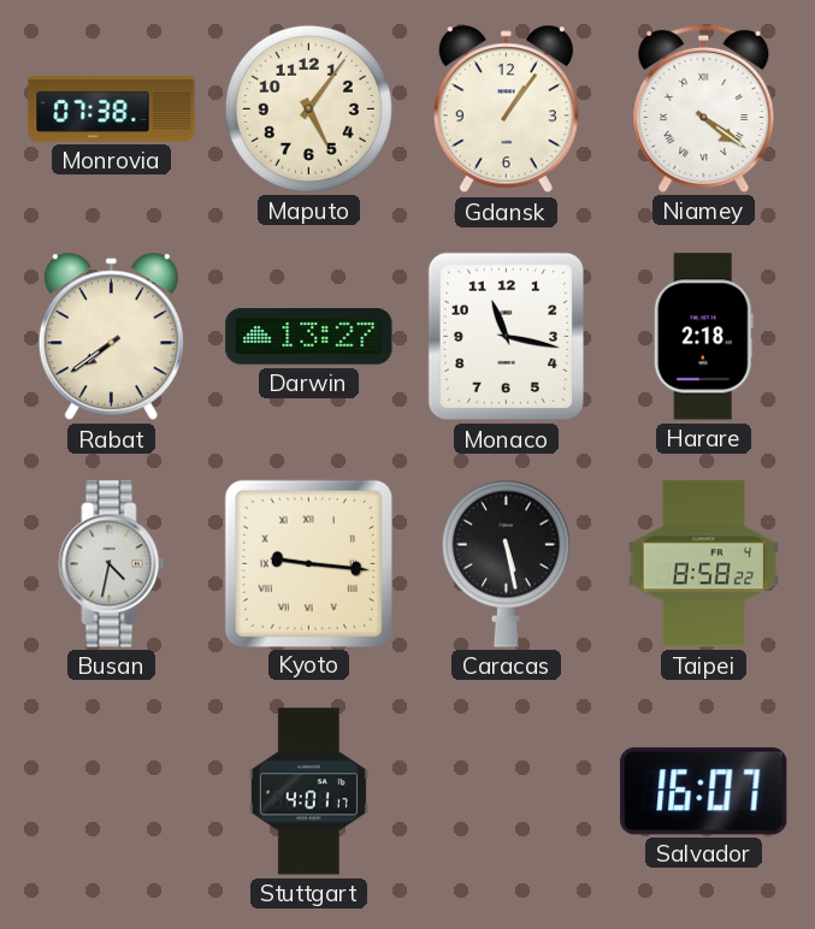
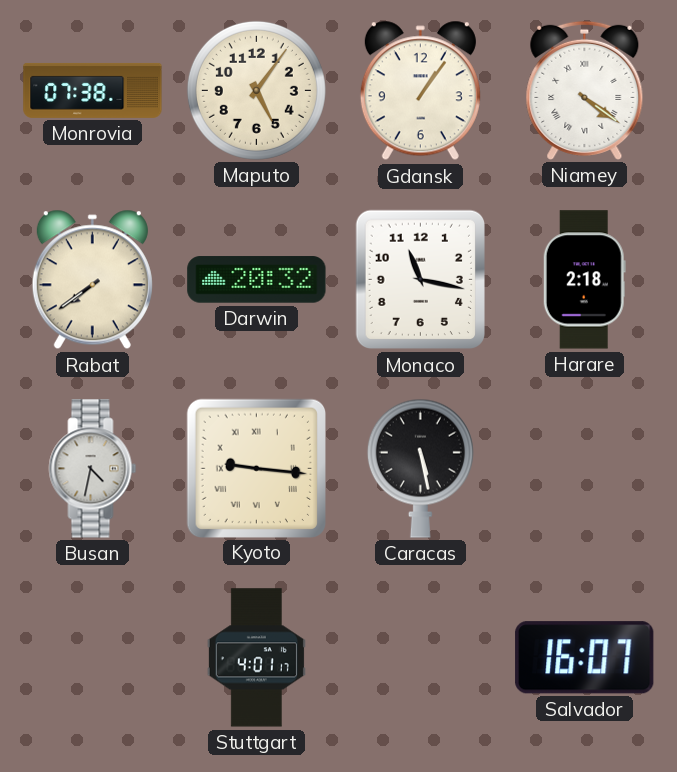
Darwin: 13:27 -> 20:32
Taipei: 8:58 -> none
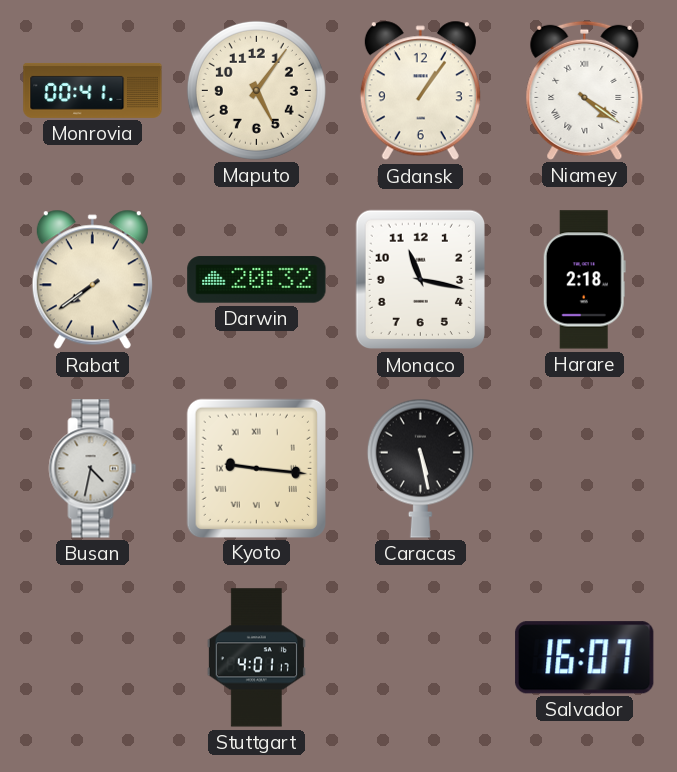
Monrovia: 07:38 -> 00:41
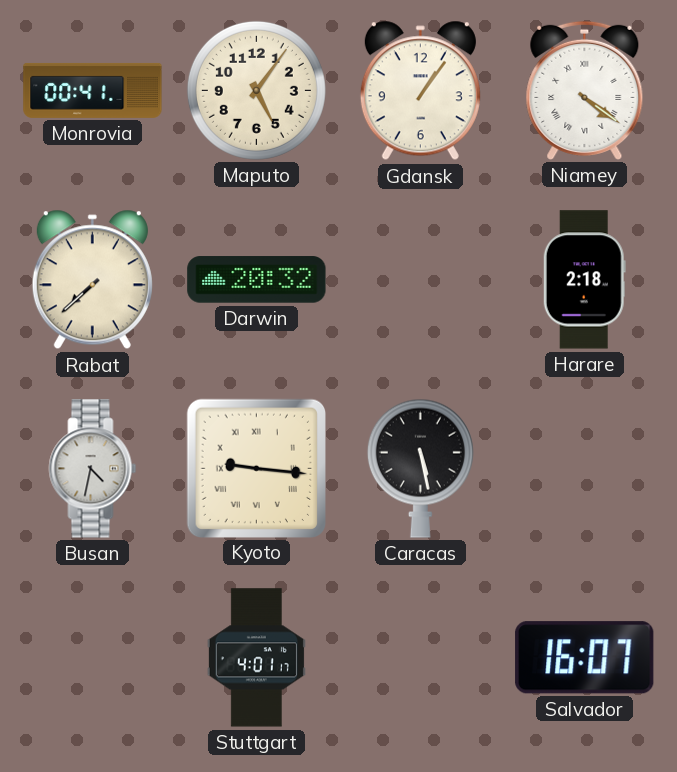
Rabat: 7:39 -> 7:38
Monaco: 11:17 -> none
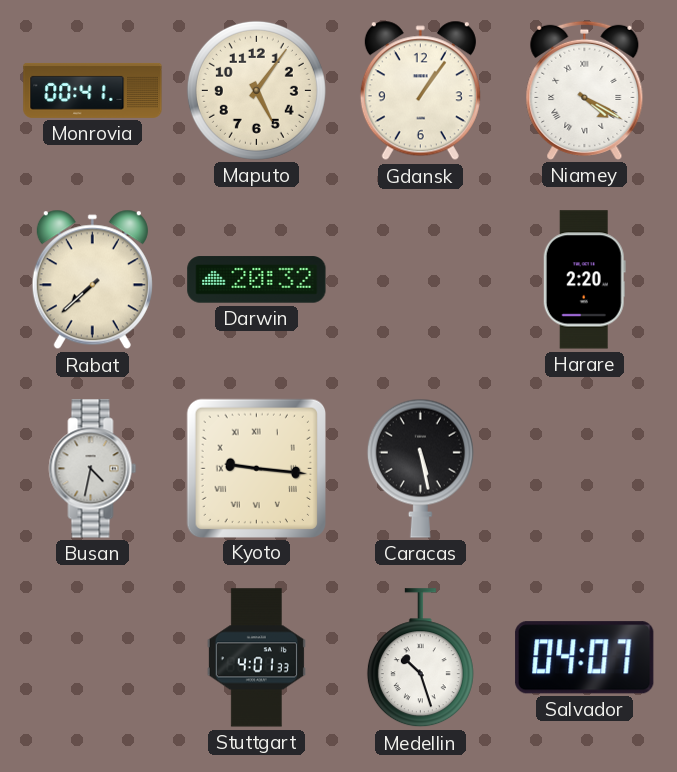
Niamey: 4:21 -> 4:20
Harare: 2:18 -> 2:20
Stuttgart: 4:01:17 -> 4:01:33
Medellin: none -> 10:27
Salvador: 16:07 -> 04:07
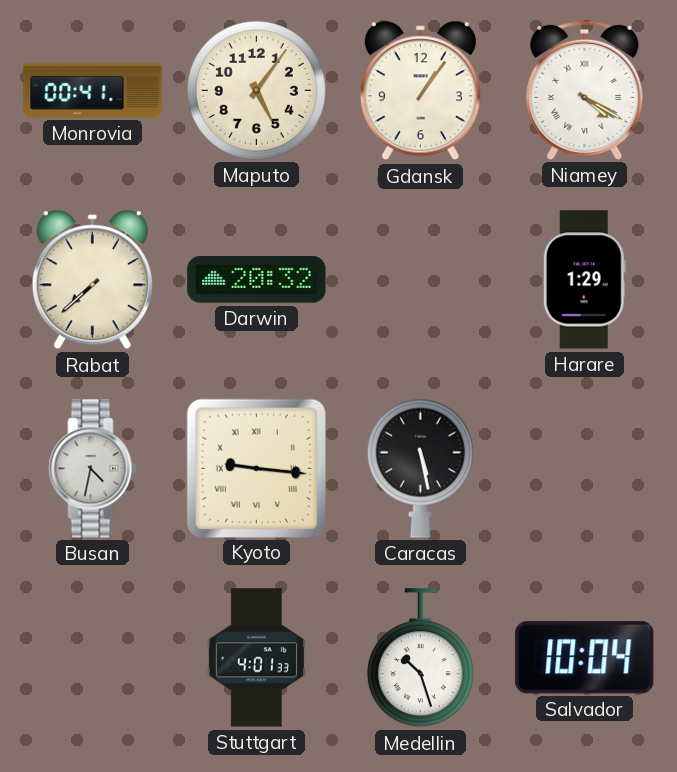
Harare: 2:20 -> 1:29
Salvador: 04:07 -> 10:04
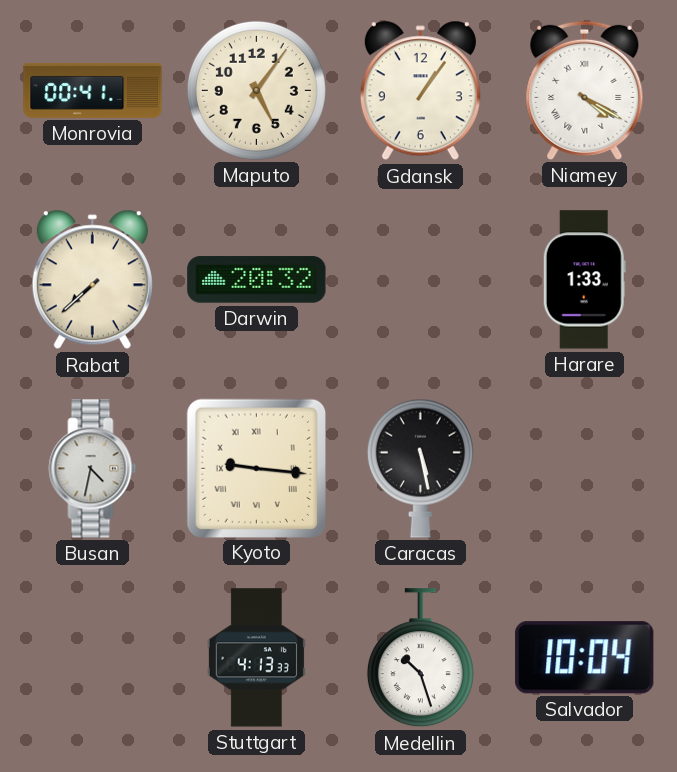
Harare: 1:29 -> 1:33
Stuttgart: 4:01 -> 4:13
